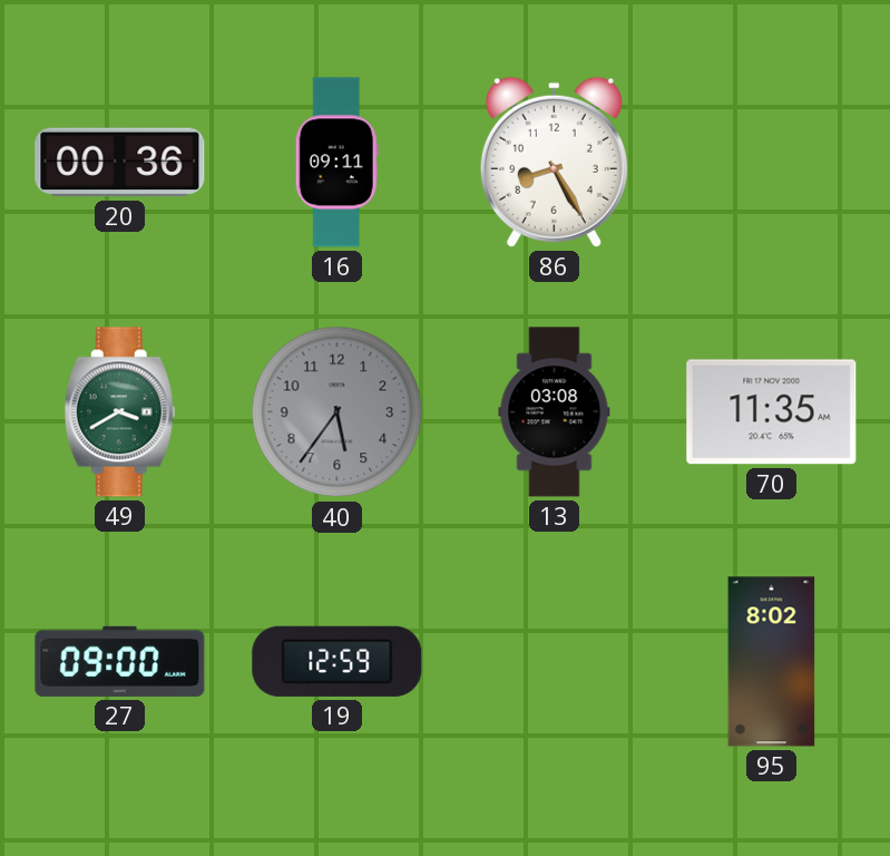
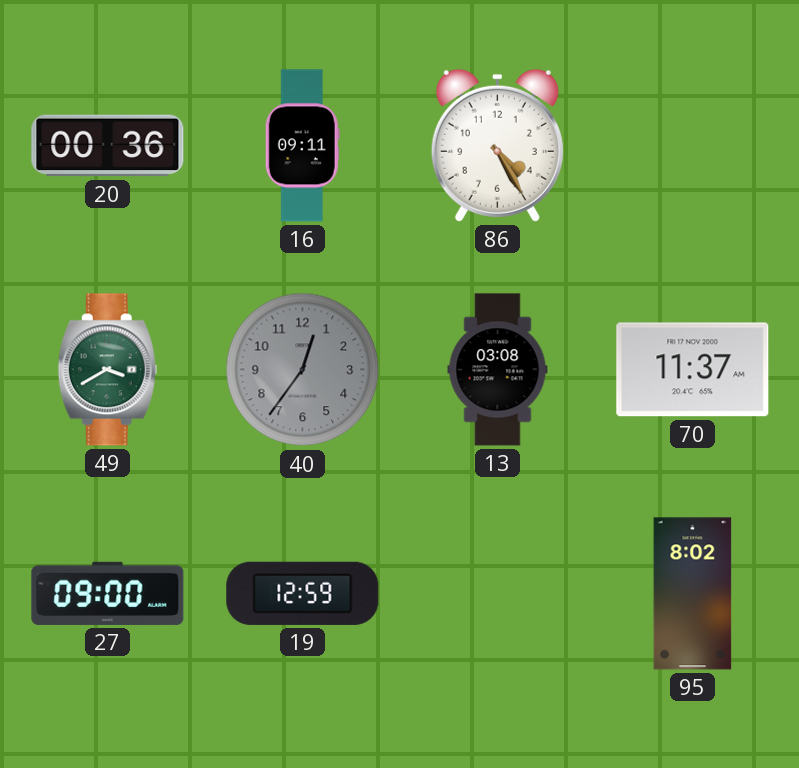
86: 8:25 -> 4:25
40: 5:36 -> 12:36
70: 11:35 -> 11:37
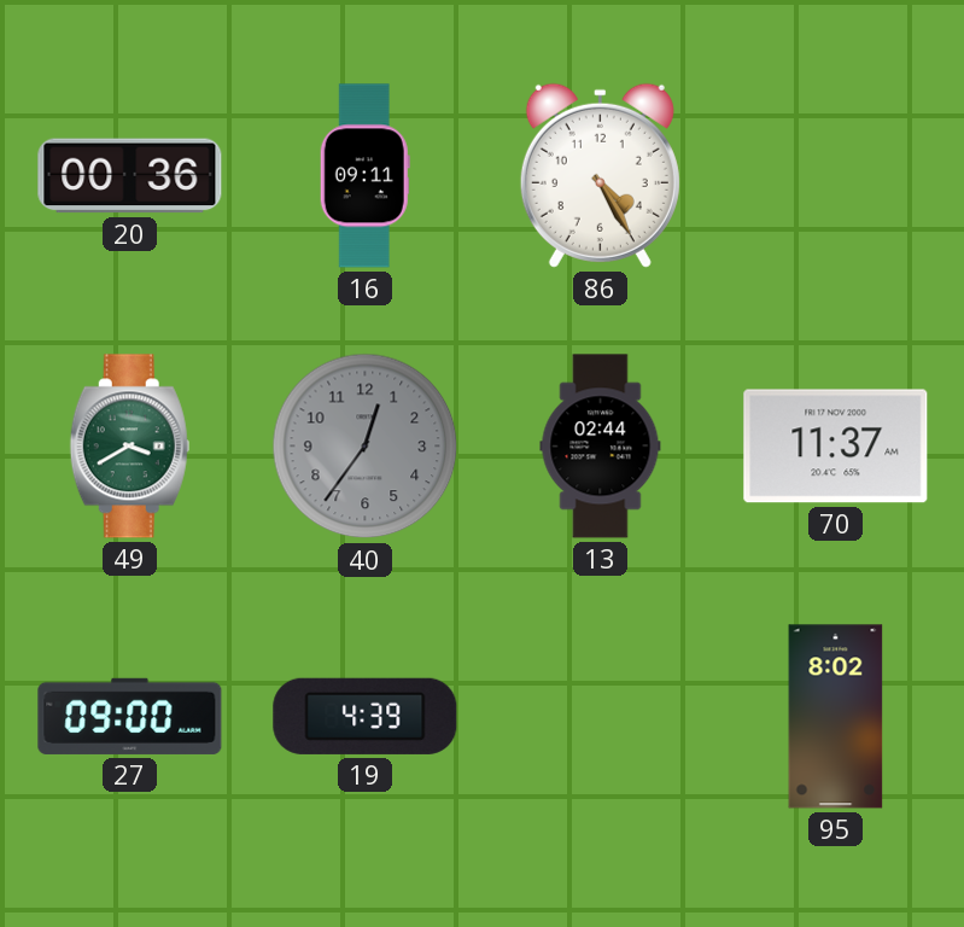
13: 03:08 -> 02:44
19: 12:59 -> 4:39
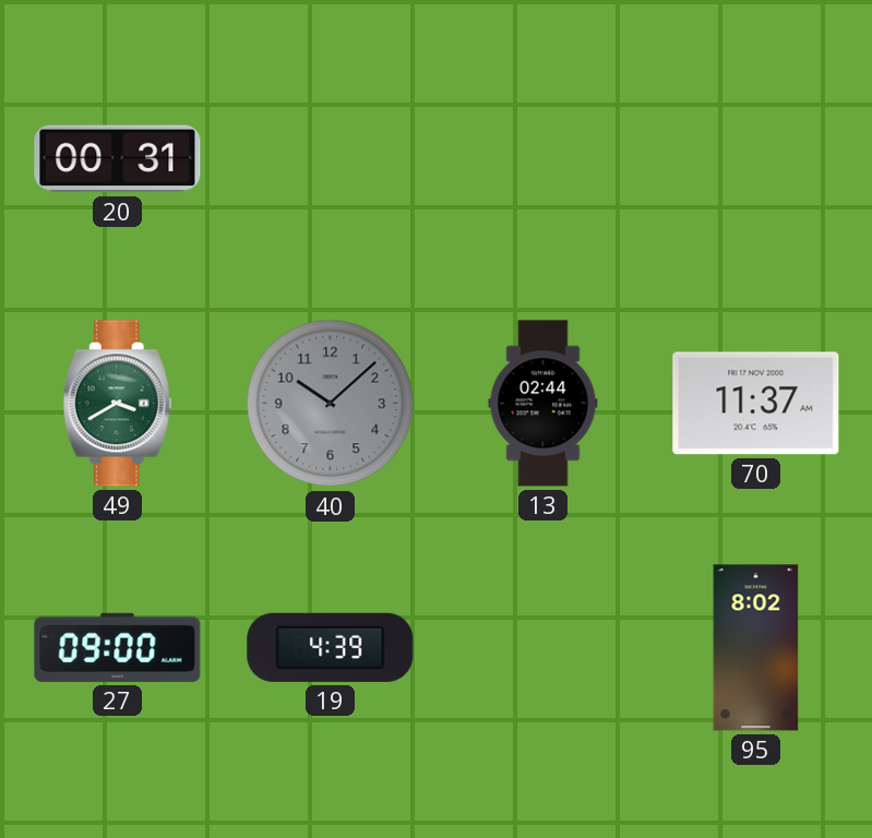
20: 00:36 -> 00:31
16: 09:11 -> none
86: 4:25 -> none
40: 12:36 -> 10:08
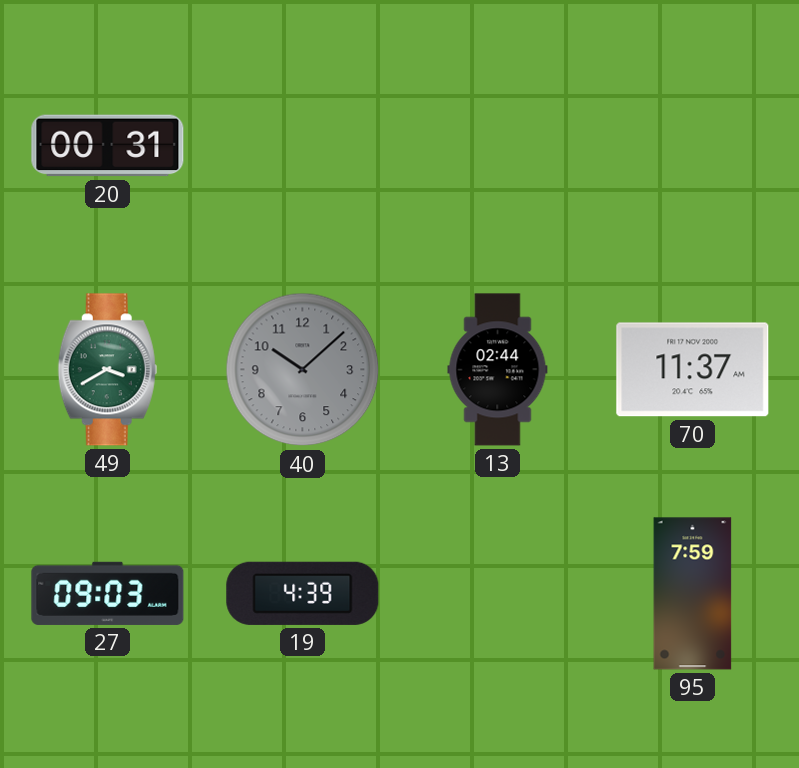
27: 09:00 -> 09:03
95: 8:02 -> 7:59
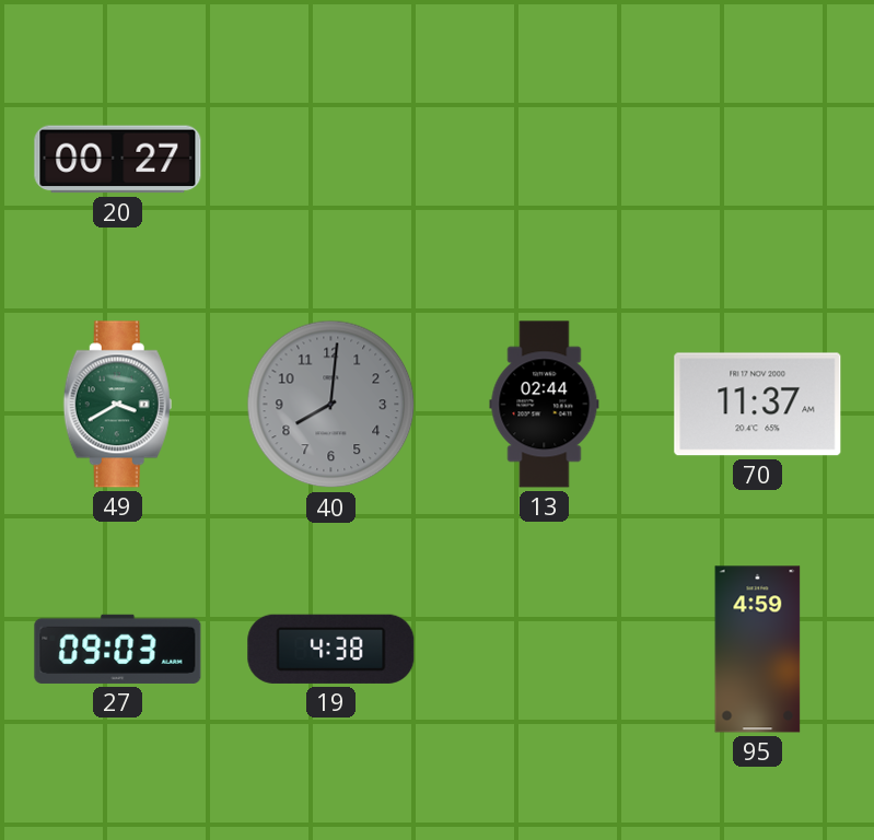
20: 00:31 -> 00:27
40: 10:08 -> 8:01
19: 4:39 -> 4:38
95: 7:59 -> 4:59
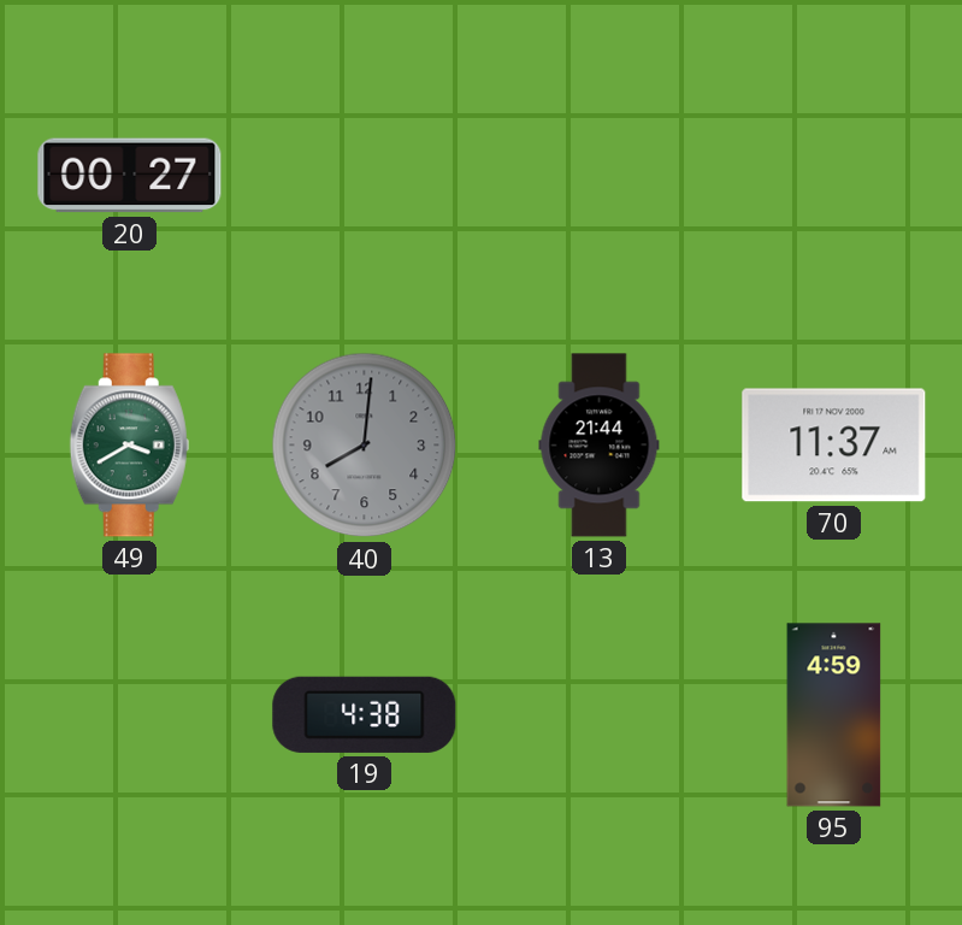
13: 02:44 -> 21:44
27: 09:03 -> none
